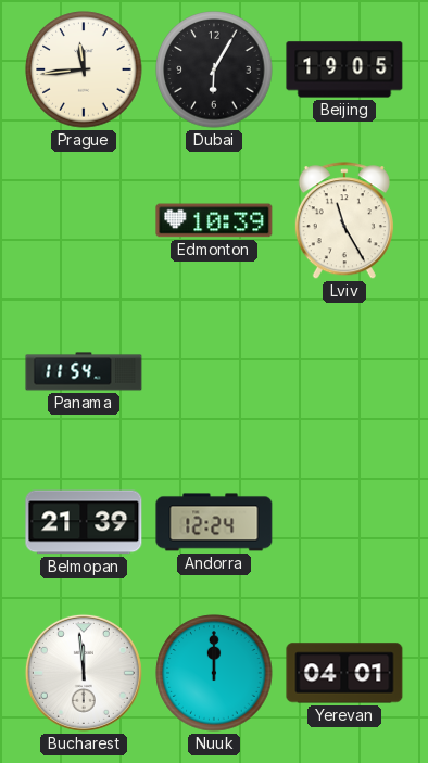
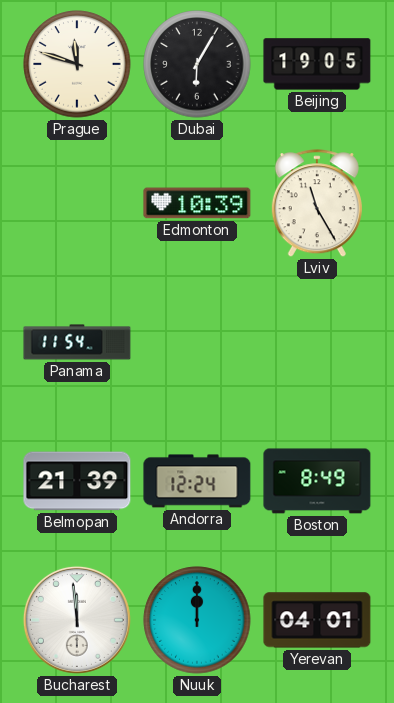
Prague: 11:44 -> 11:48
Boston: none -> 8:49
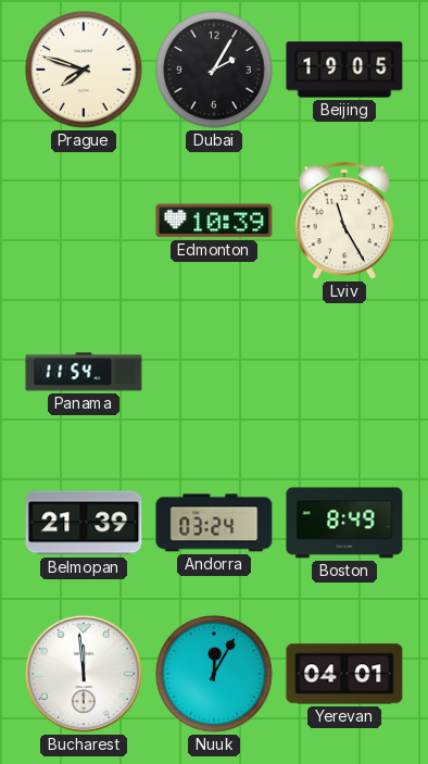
Prague: 11:48 -> 7:48
Dubai: 6:05 -> 2:05
Andorra: 12:24 -> 03:24
Nuuk: 12:00 -> 12:05
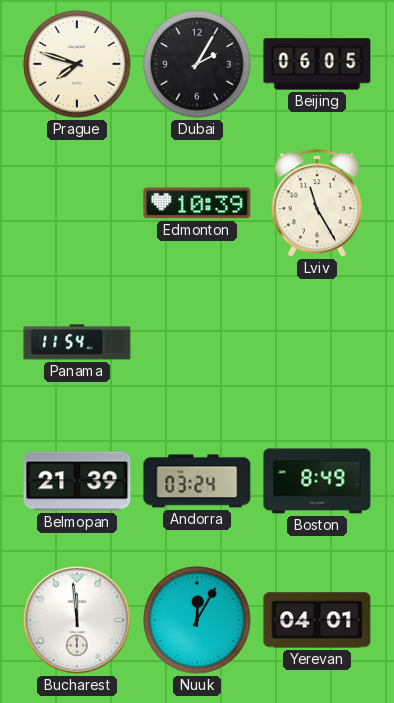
Beijing: 19:05 -> 06:05
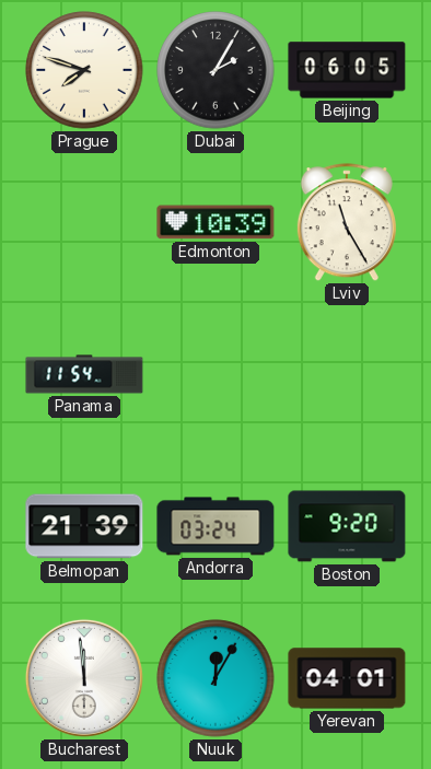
Boston: 8:49 -> 9:20
